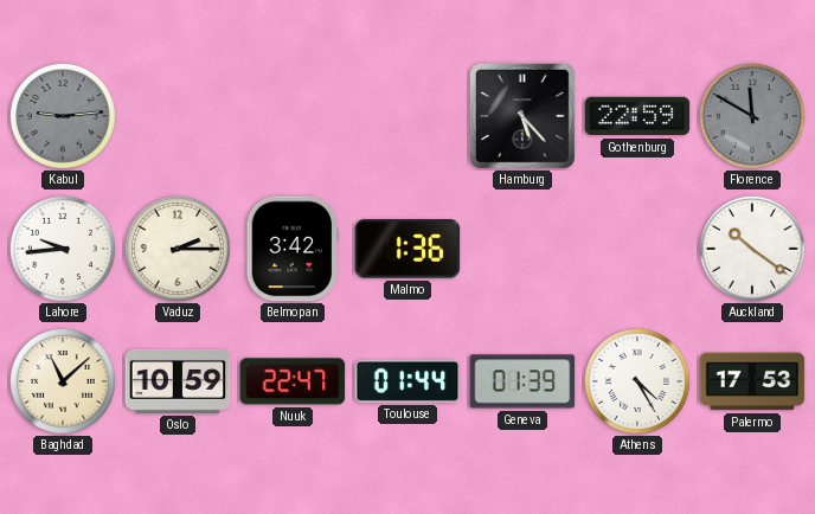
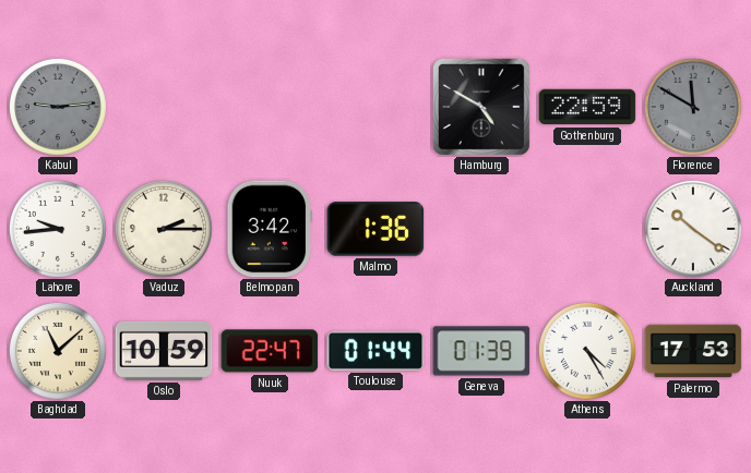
Hamburg: 5:23 -> 4:50
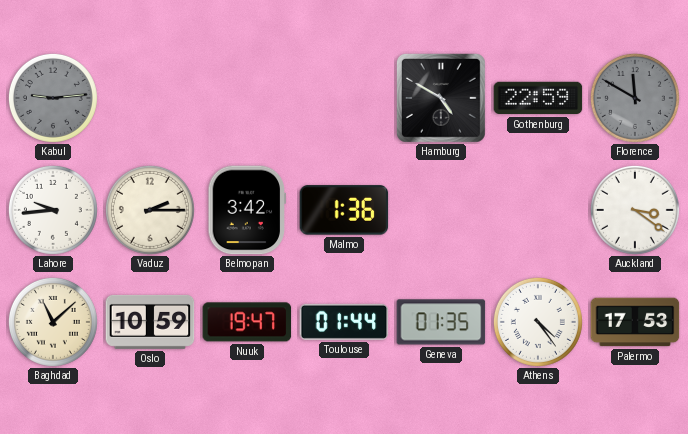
Auckland: 10:21 -> 3:21
Nuuk: 22:47 -> 19:47
Geneva: 01:39 -> 01:35
Athens: 4:25 -> 4:24
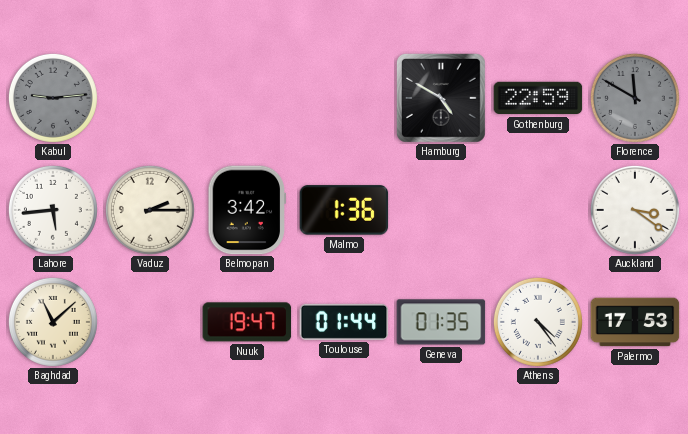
Lahore: 9:44 -> 5:44
Oslo: 10:59 -> none
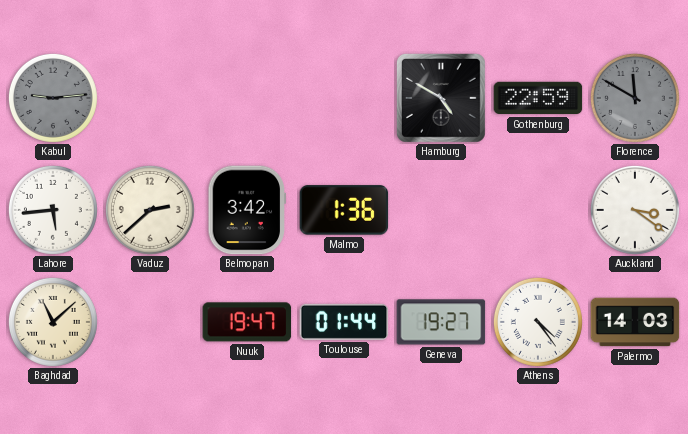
Vaduz: 2:15 -> 2:38
Geneva: 01:35 -> 19:27
Palermo: 17:53 -> 14:03
